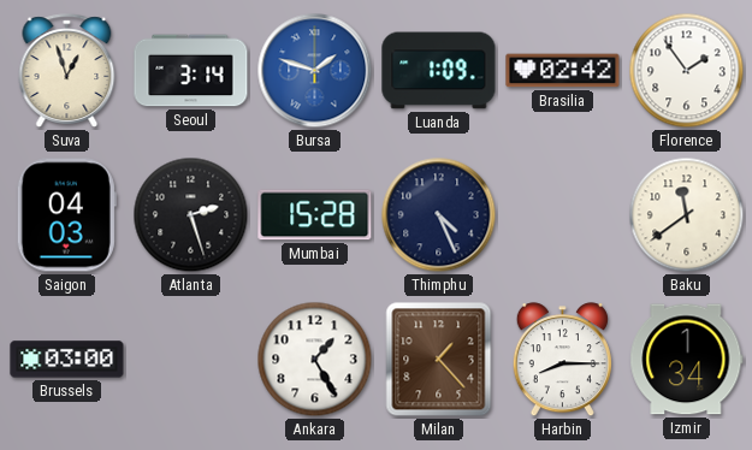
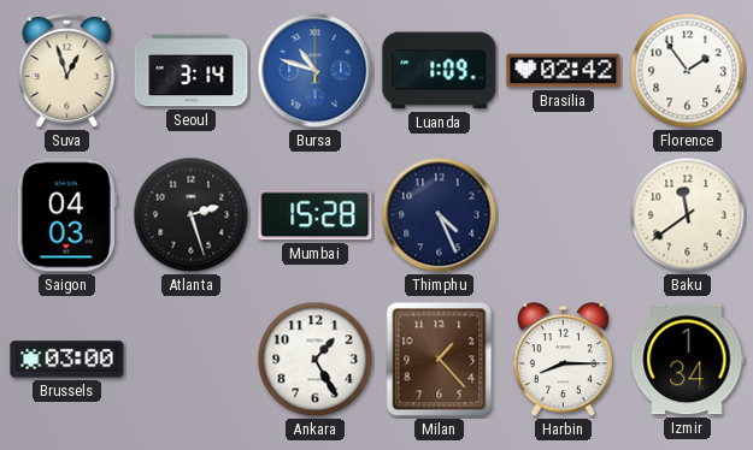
Bursa: 1:48 -> 10:48
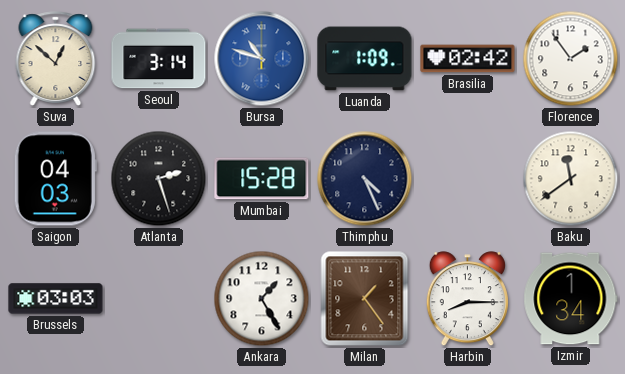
Suva: 12:57 -> 12:52
Brussels: 03:00 -> 03:03
Milan: 1:23 -> 1:24
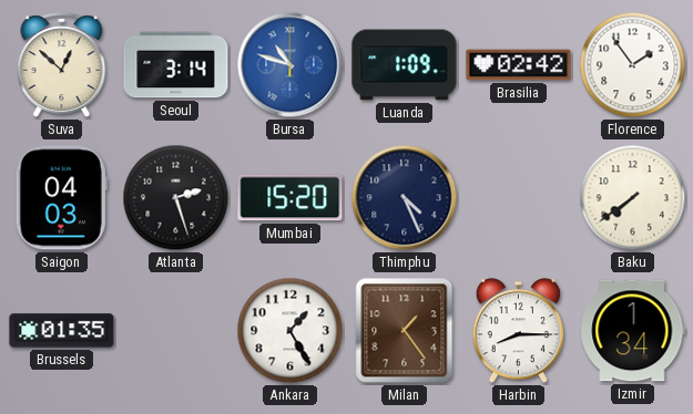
Mumbai: 15:28 -> 15:20
Baku: 11:39 -> 7:39
Brussels: 03:03 -> 01:35
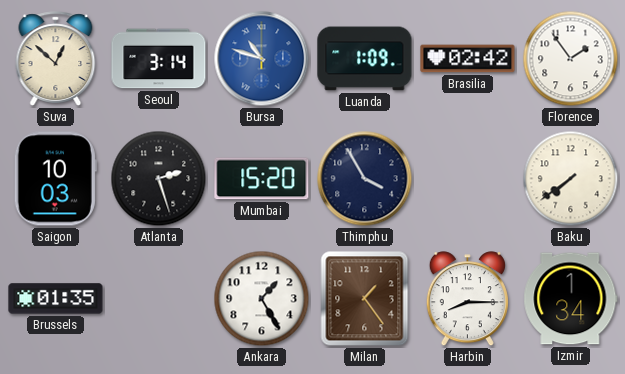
Saigon: 04:03 -> 10:03
Thimphu: 4:26 -> 3:55
